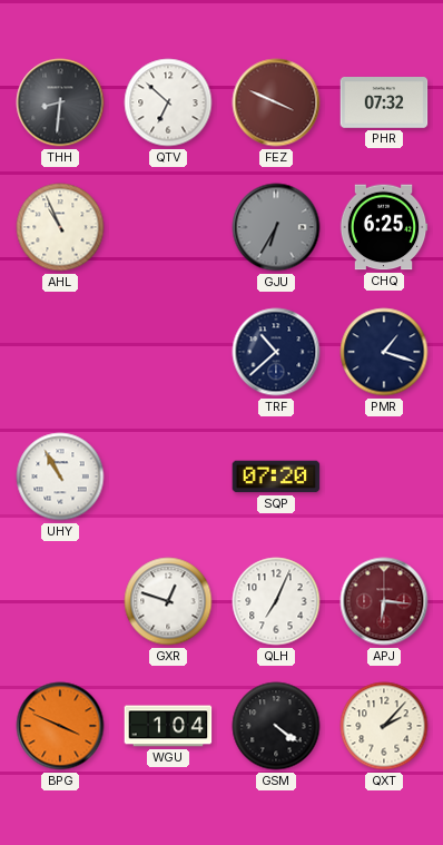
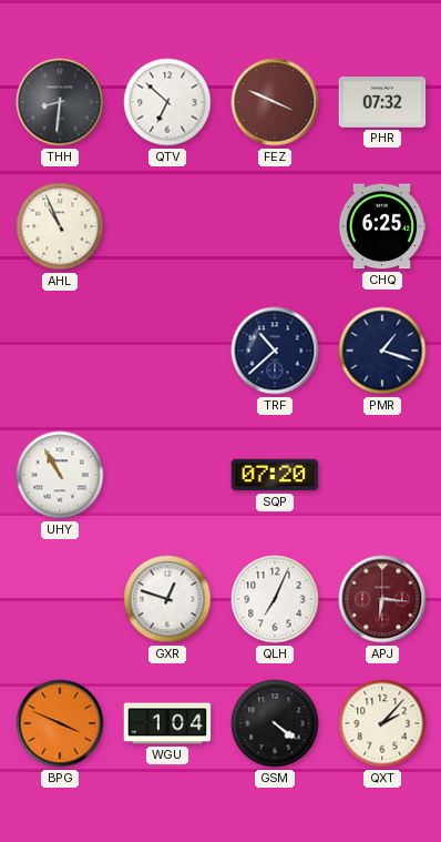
GJU: 6:35 -> none
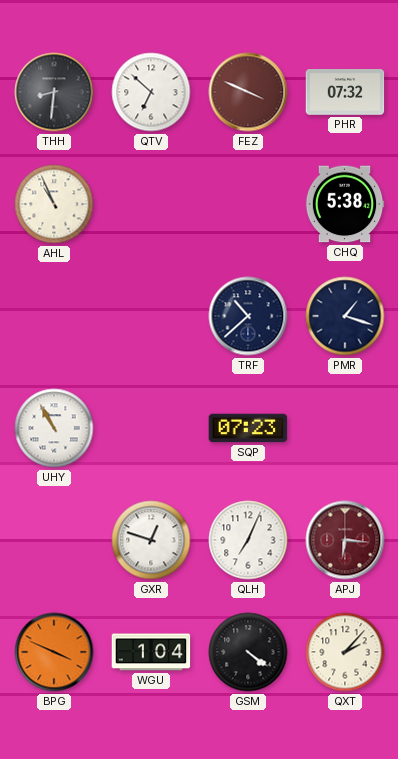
CHQ: 6:25 -> 5:38
SQP: 07:20 -> 07:23
